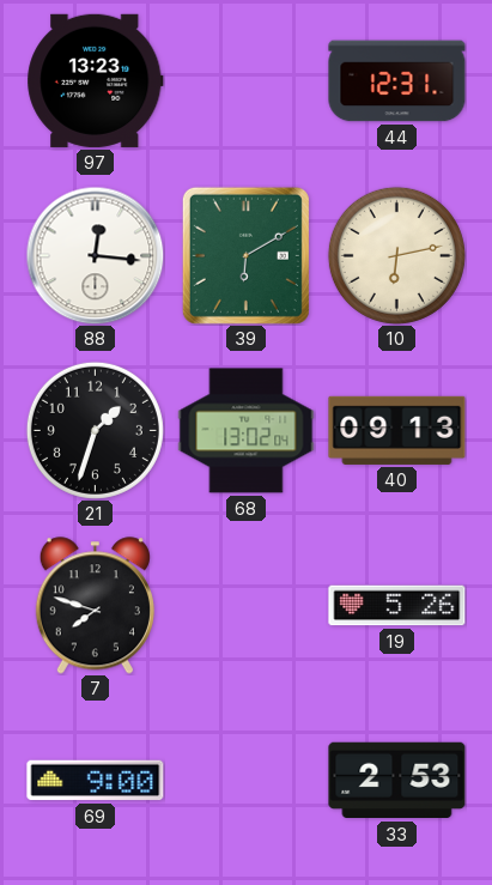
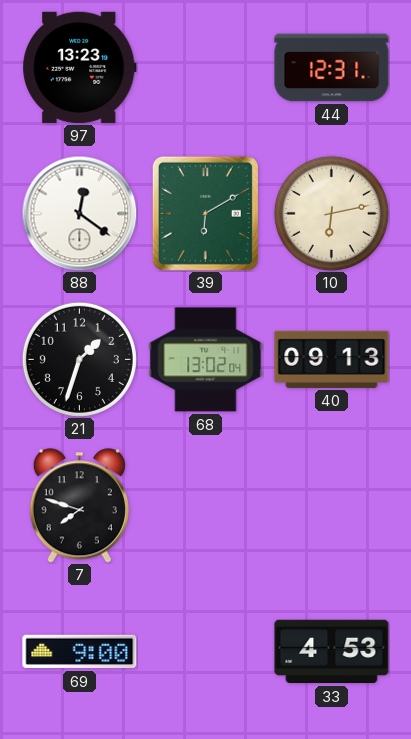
88: 12:16 -> 12:21
19: 5:26 -> none
33: 2:53 -> 4:53
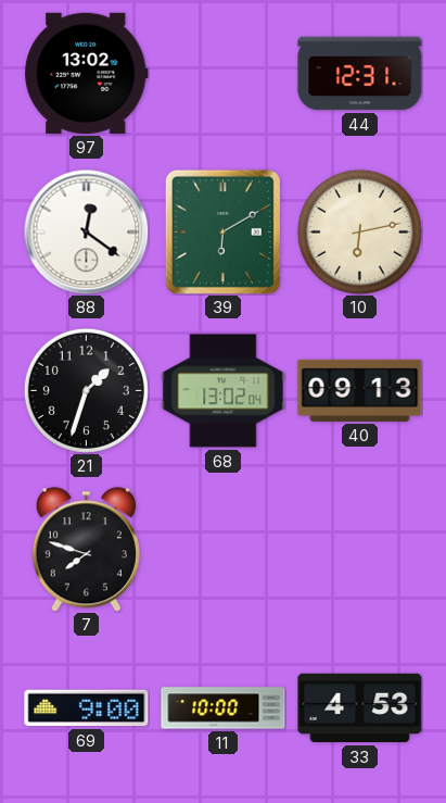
97: 13:23 -> 13:02
11: none -> 10:00
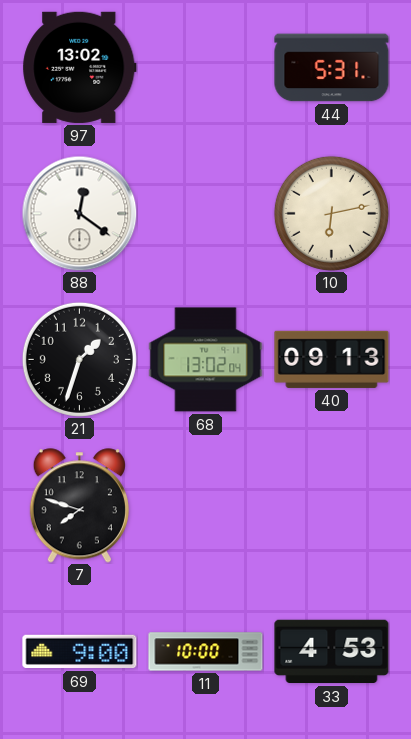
44: 12:31 -> 5:31
39: 6:10 -> none
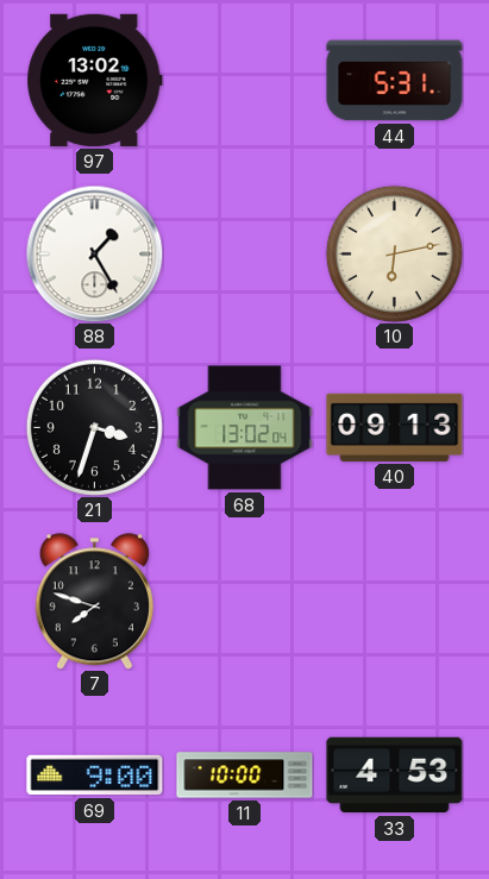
88: 12:21 -> 1:25
21: 1:33 -> 3:33
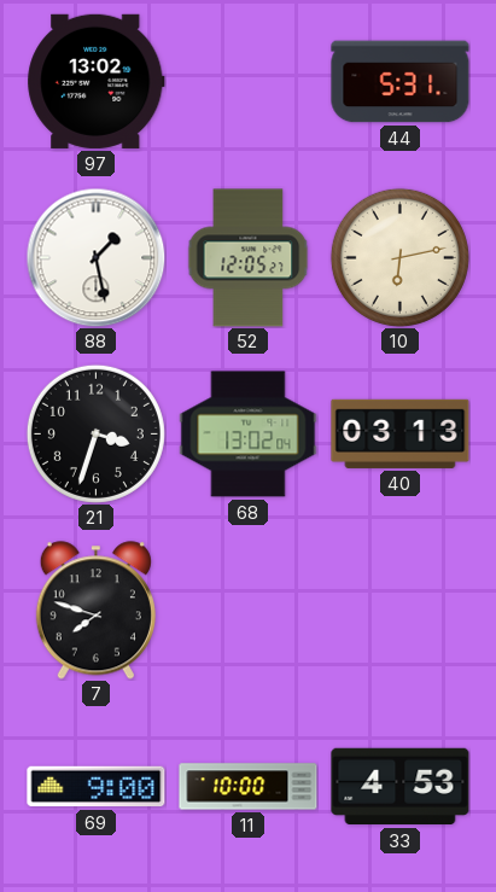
88: 1:25 -> 1:28
52: none -> 12:05
40: 09:13 -> 03:13
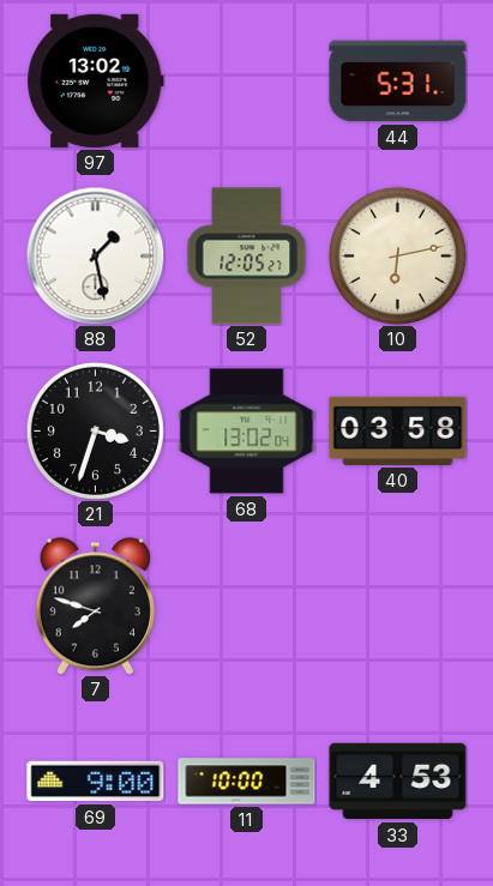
40: 03:13 -> 03:58
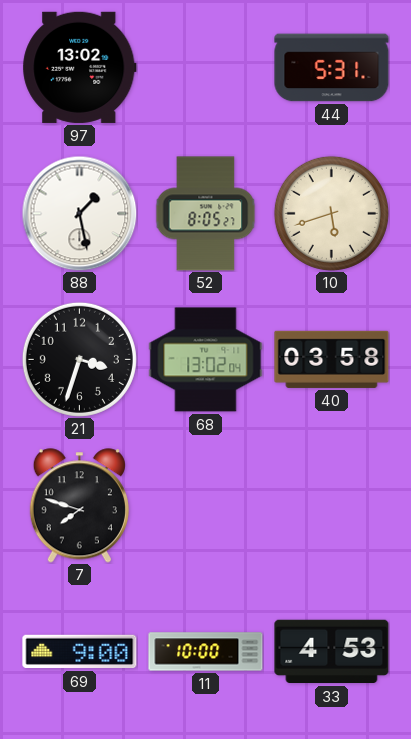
52: 12:05 -> 8:05
10: 6:13 -> 5:42
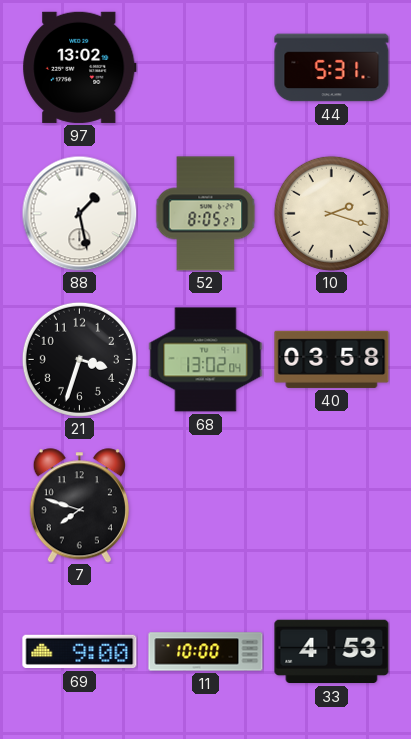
10: 5:42 -> 2:18
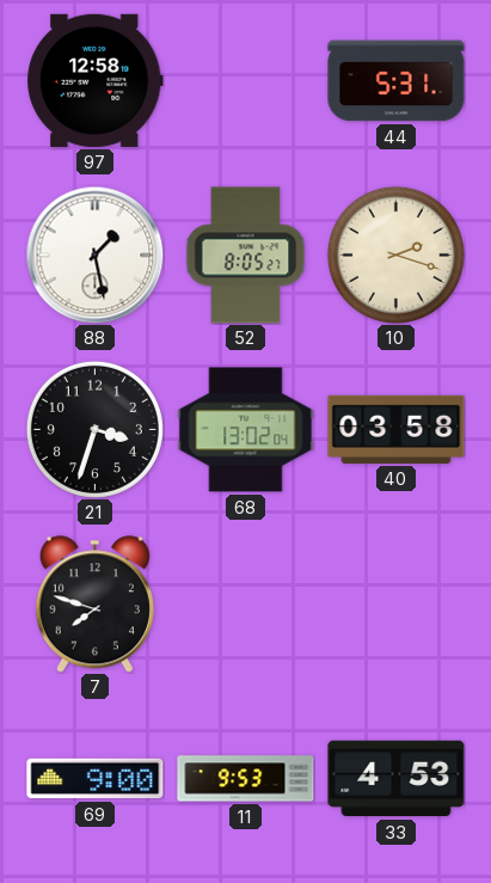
97: 13:02 -> 12:58
11: 10:00 -> 9:53
